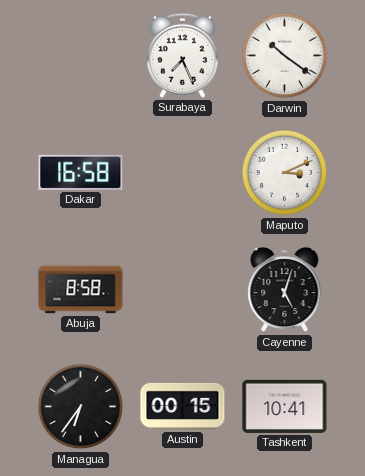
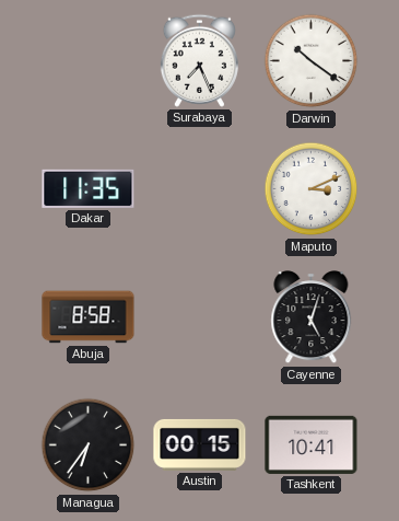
Dakar: 16:58 -> 11:35
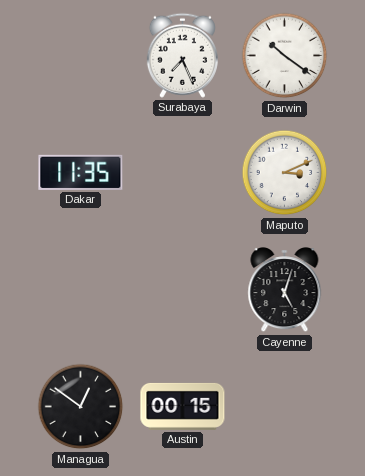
Abuja: 8:58 -> none
Managua: 6:36 -> 12:51
Tashkent: 10:41 -> none
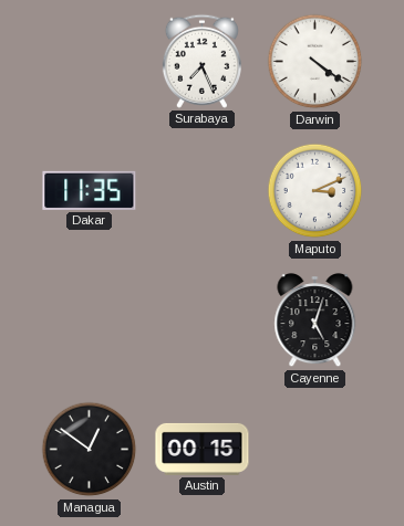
Darwin: 10:21 -> 4:21
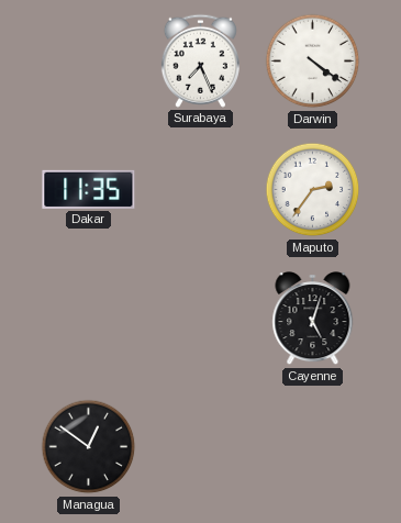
Maputo: 3:11 -> 2:36
Austin: 00:15 -> none
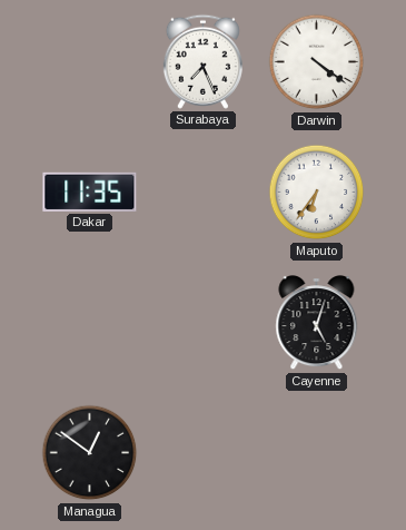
Maputo: 2:36 -> 6:36
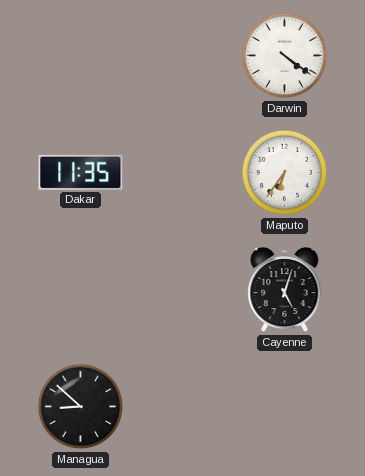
Surabaya: 7:26 -> none
Managua: 12:51 -> 8:52
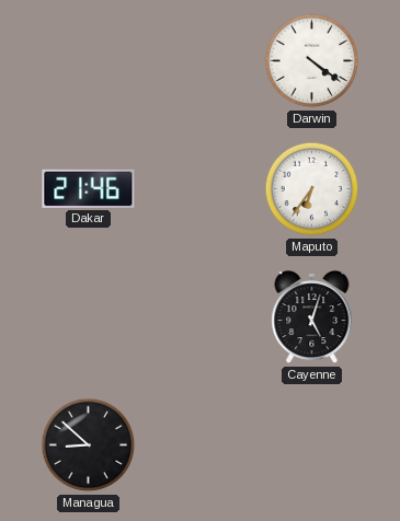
Dakar: 11:35 -> 21:46
